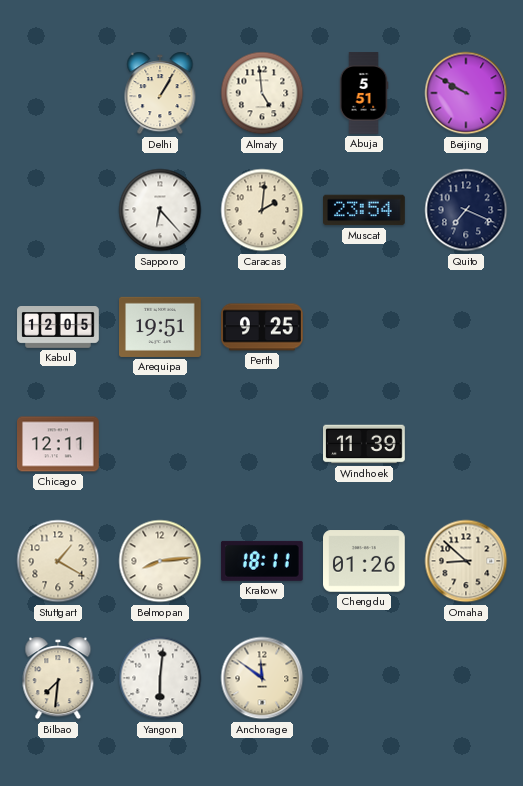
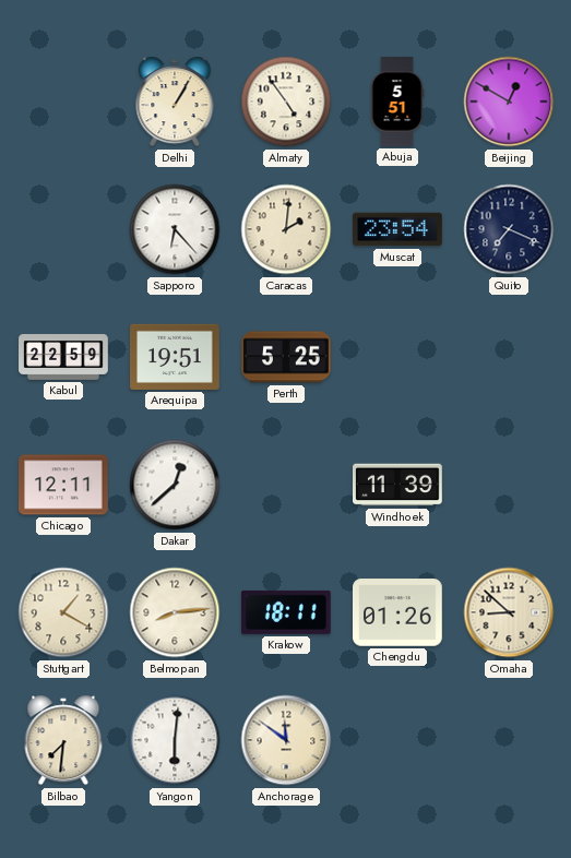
Almaty: 4:59 -> 4:54
Beijing: 9:50 -> 12:50
Kabul: 12:05 -> 22:59
Perth: 9:25 -> 5:25
Dakar: none -> 12:38
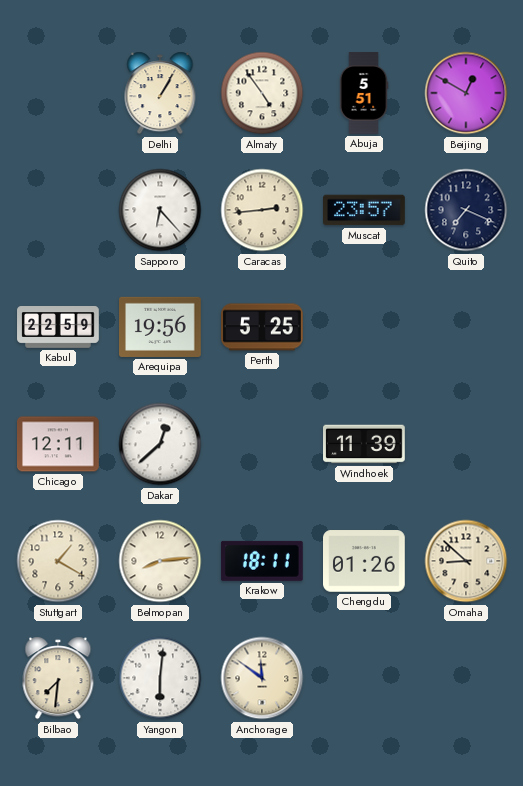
Caracas: 2:01 -> 2:44
Muscat: 23:54 -> 23:57
Arequipa: 19:51 -> 19:56
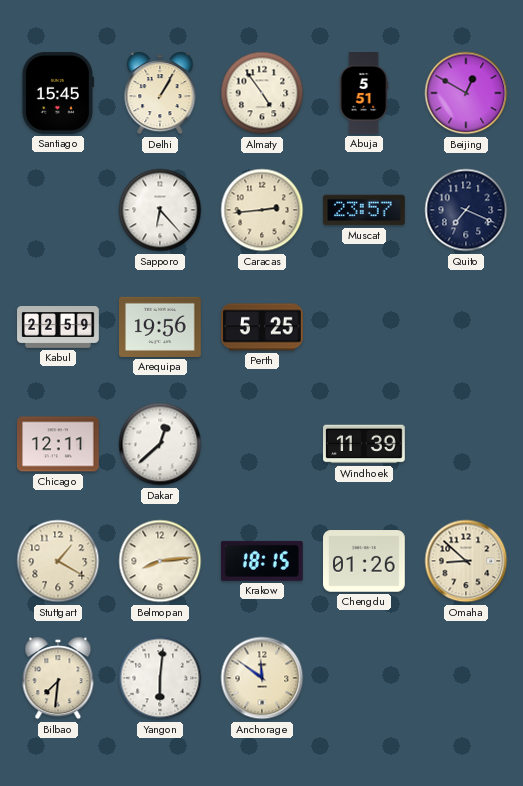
Santiago: none -> 15:45
Krakow: 18:11 -> 18:15
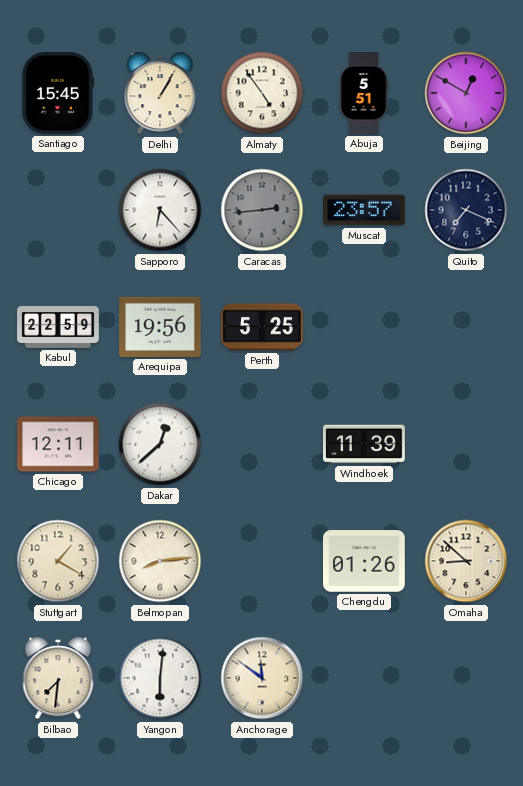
Caracas dial: cream -> grey
Krakow: 18:15 -> none
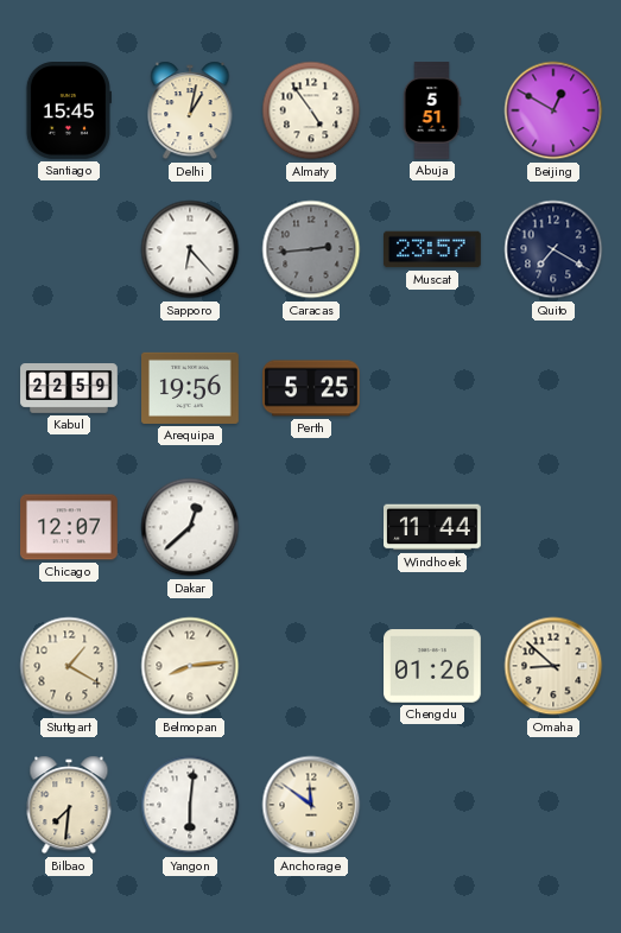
Delhi: 1:05 -> 1:02
Quito: 7:19 -> 7:20
Chicago: 12:11 -> 12:07
Windhoek: 11:39 -> 11:44
